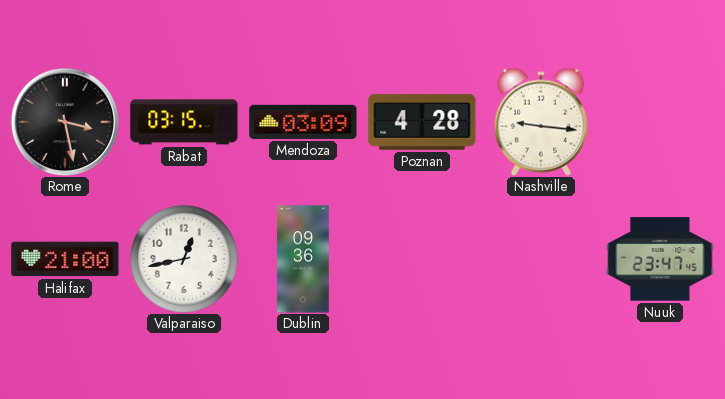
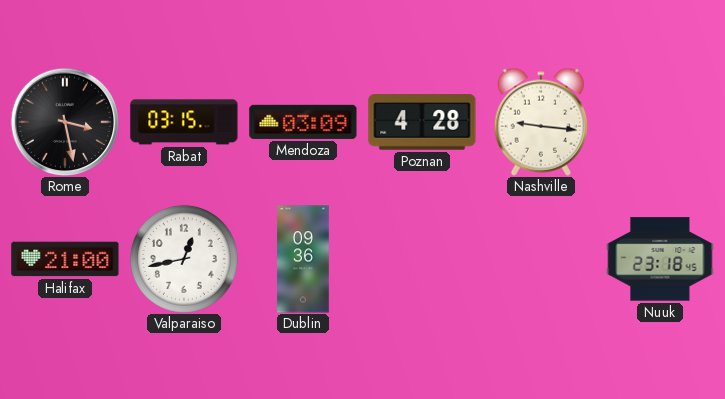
Nuuk: 23:47 -> 23:18
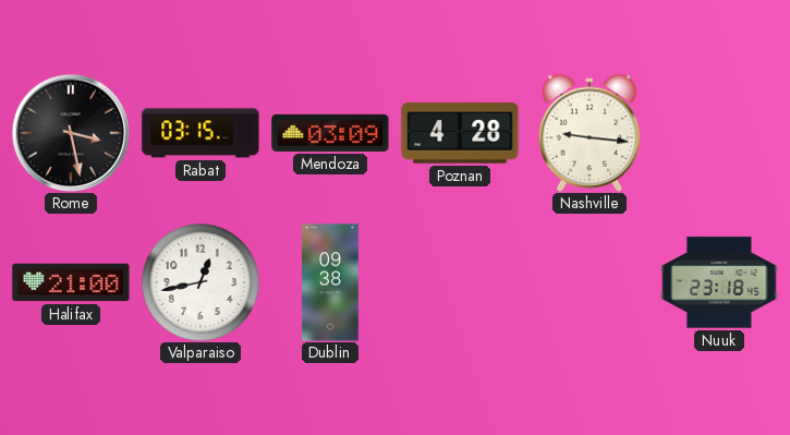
Dublin: 09:36 -> 09:38
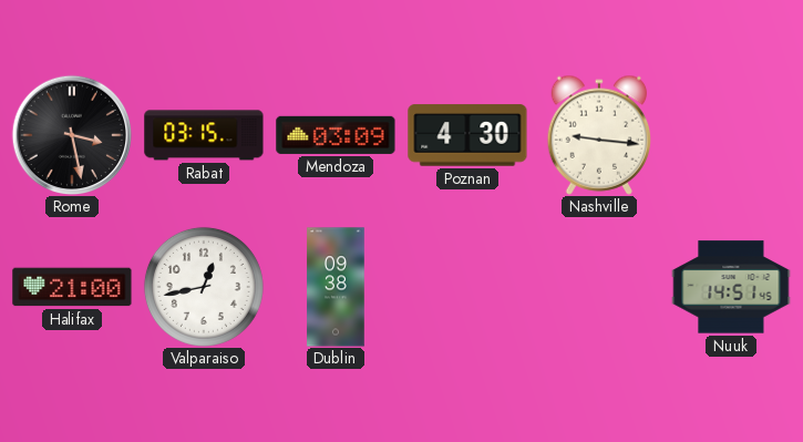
Poznan: 4:28 -> 4:30
Nuuk: 23:18 -> 14:51
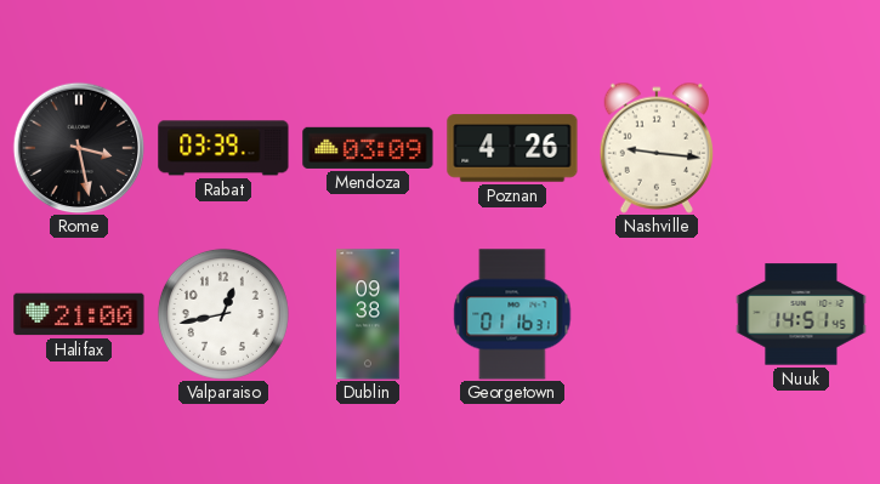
Rabat: 03:15 -> 03:39
Poznan: 4:30 -> 4:26
Georgetown: none -> 01:16
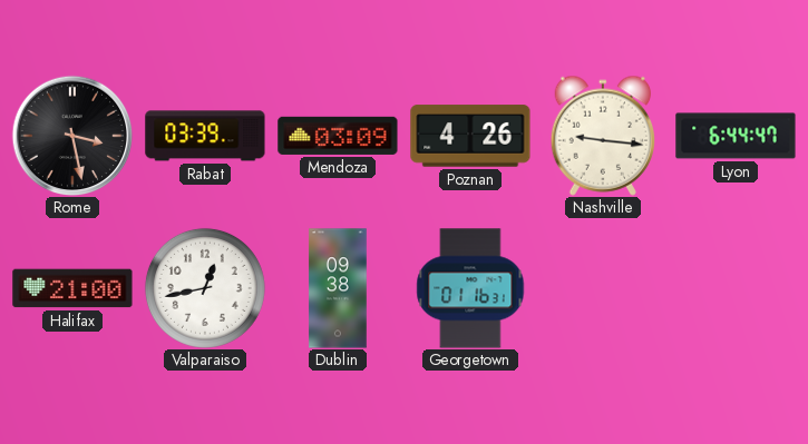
Lyon: none -> 6:44
Nuuk: 14:51 -> none
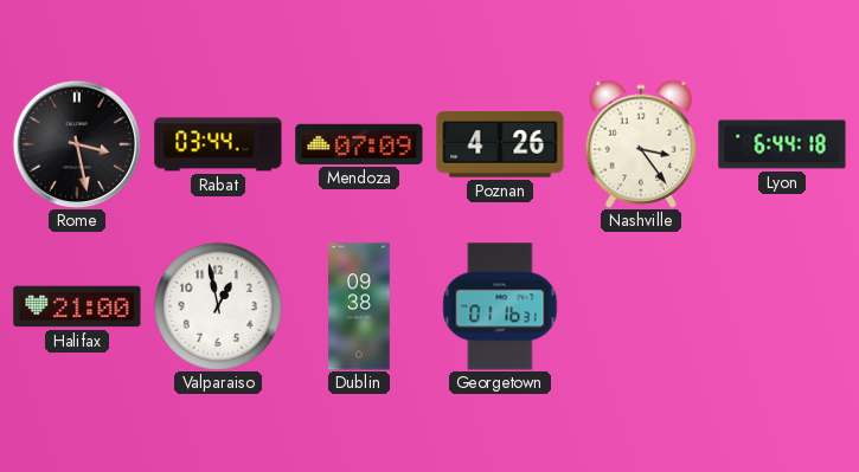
Rabat: 03:39 -> 03:44
Mendoza: 03:09 -> 07:09
Nashville: 9:16 -> 3:24
Lyon: 6:44:47 -> 6:44:18
Valparaiso: 12:43 -> 12:58
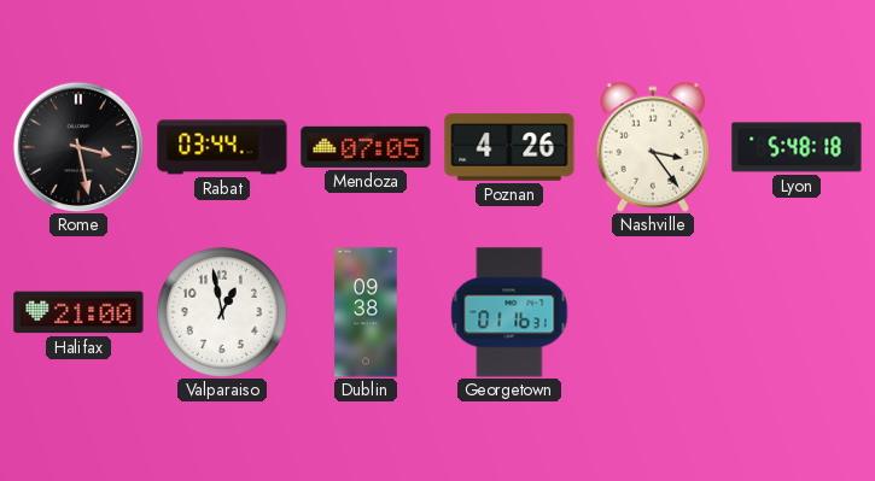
Mendoza: 07:09 -> 07:05
Lyon: 6:44 -> 5:48
